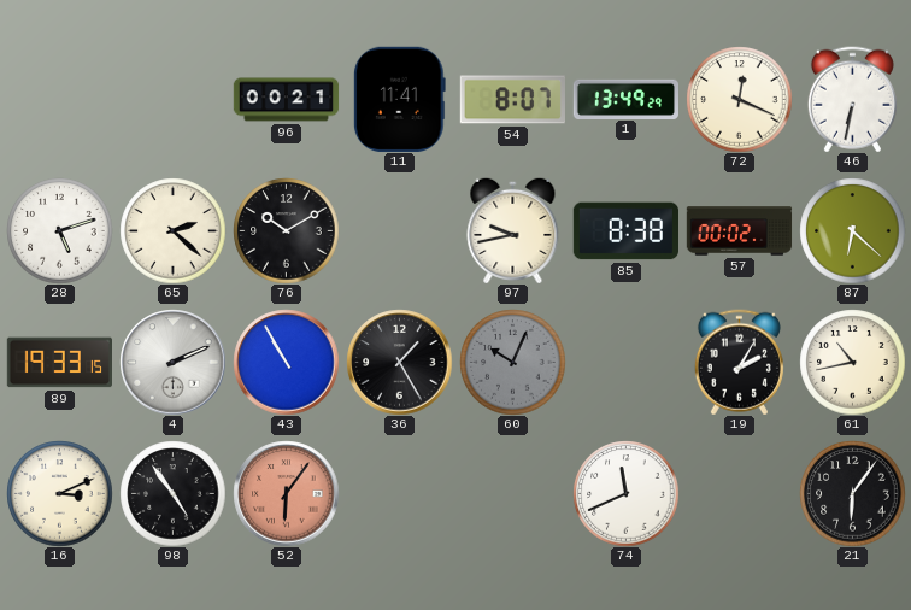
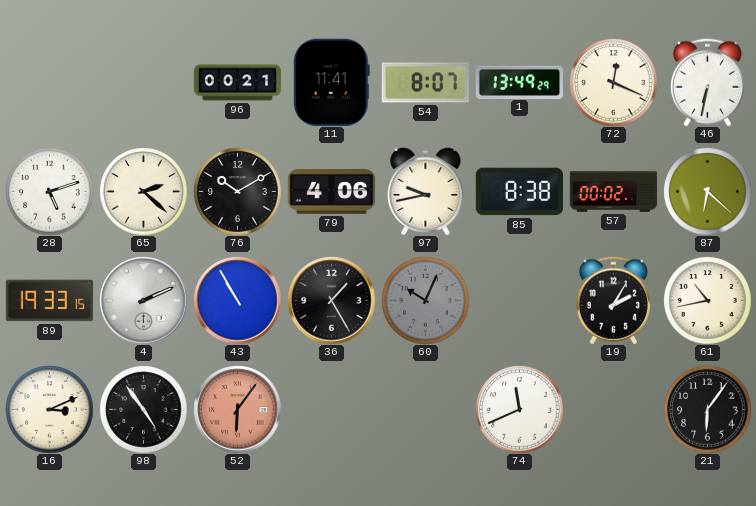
79: none -> 4:06
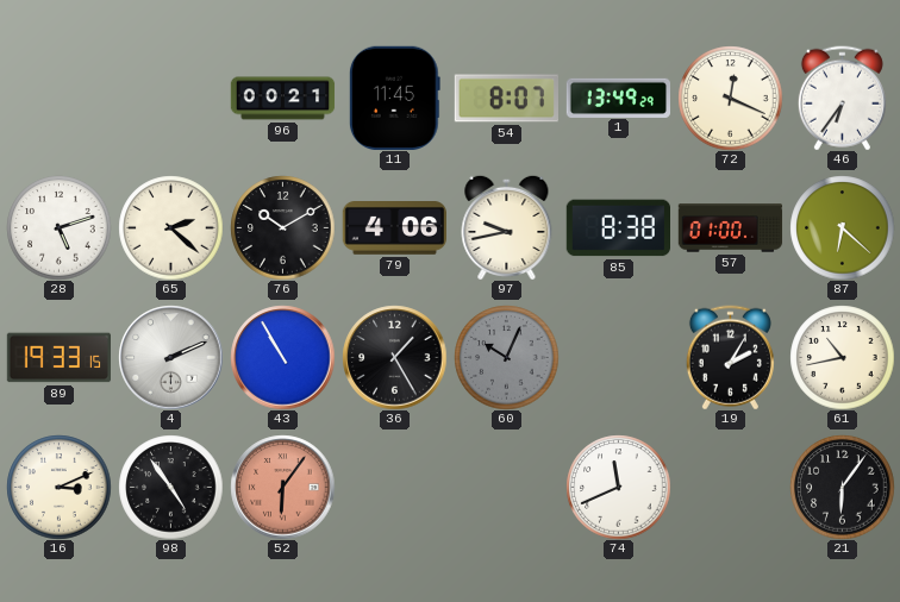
11: 11:41 -> 11:45
46: 6:32 -> 6:36
57: 00:02 -> 01:00
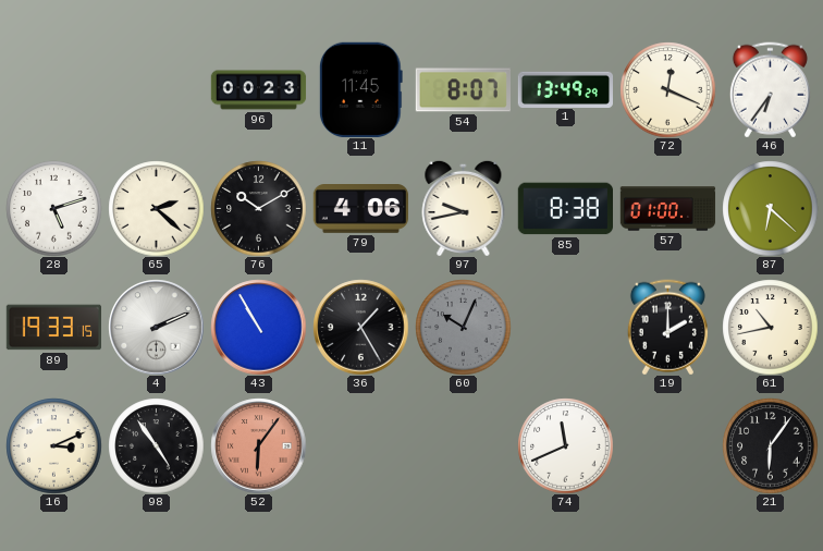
96: 00:21 -> 00:23
19: 2:05 -> 2:00
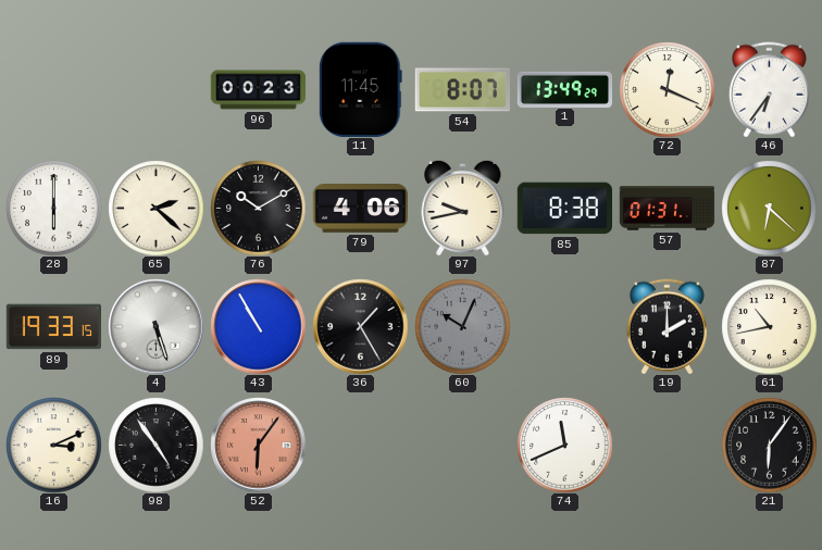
28: 5:12 -> 6:00
57: 01:00 -> 01:31
4: 2:11 -> 5:27
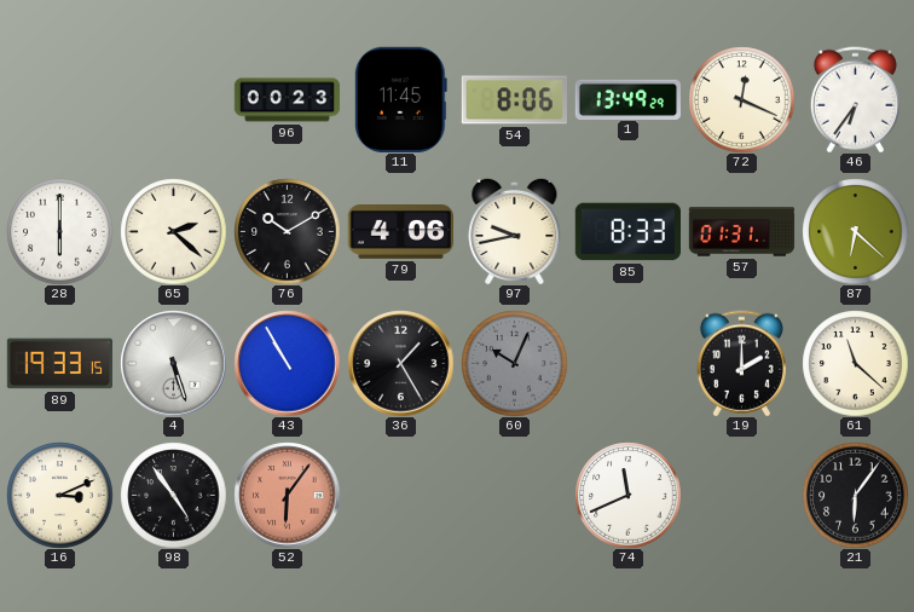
54: 8:07 -> 8:06
85: 8:38 -> 8:33
61: 10:43 -> 11:22
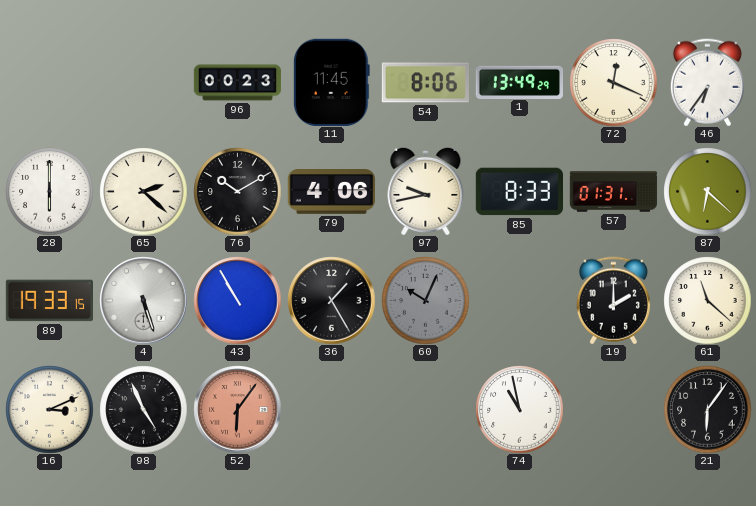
98: 4:54 -> 4:56
74: 11:41 -> 10:58
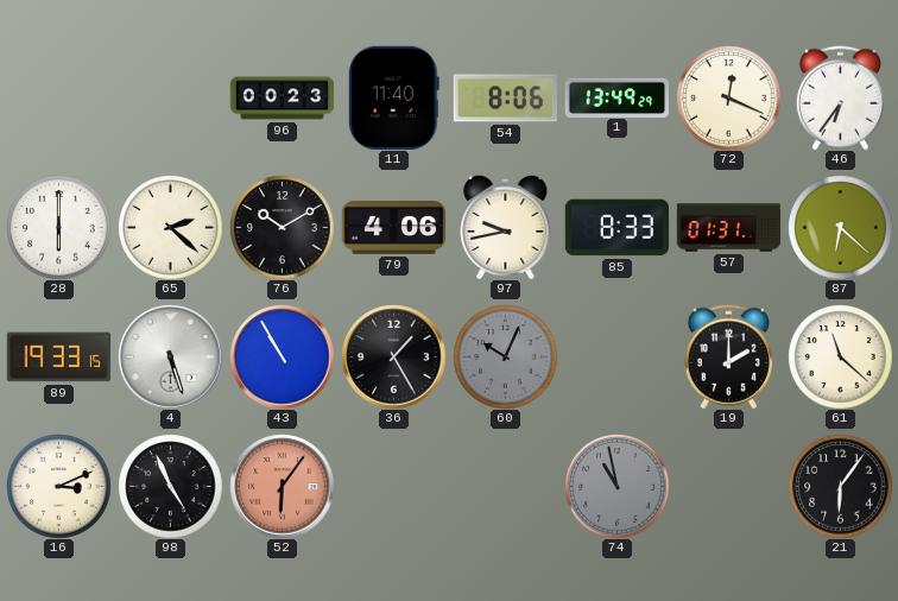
11: 11:45 -> 11:40
74 dial: white -> grey
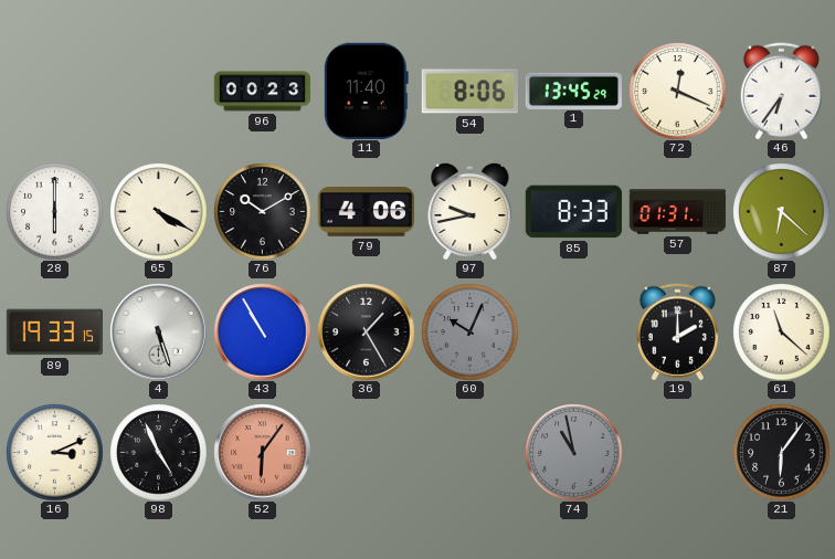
1: 13:49 -> 13:45
65: 2:22 -> 4:20
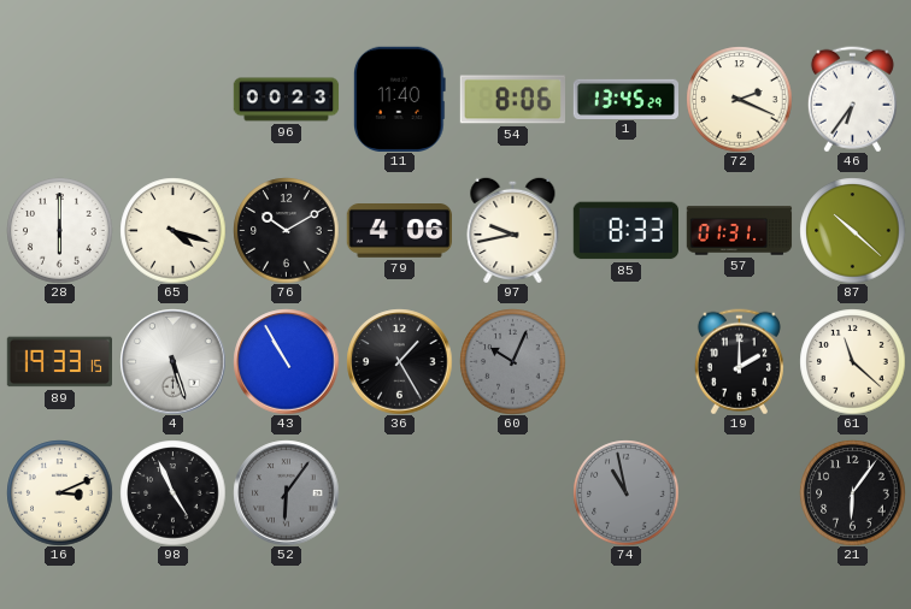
72: 12:19 -> 2:19
65: 4:20 -> 4:18
87: 6:22 -> 10:22
52 dial: salmon -> grey
